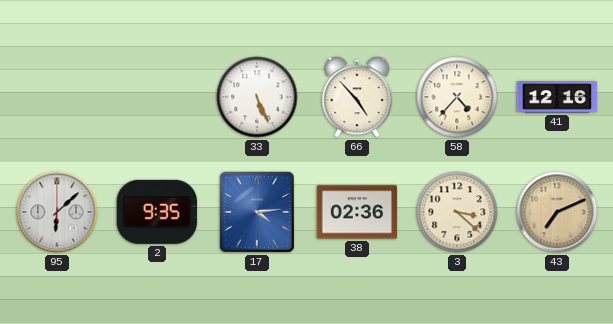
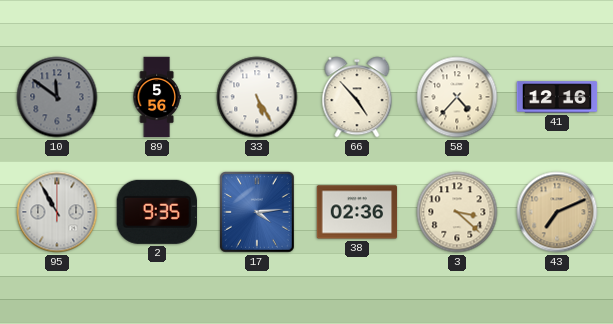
10: none -> 11:51
89: none -> 5:56
33: 5:26 -> 5:25
95: 6:08 -> 10:55
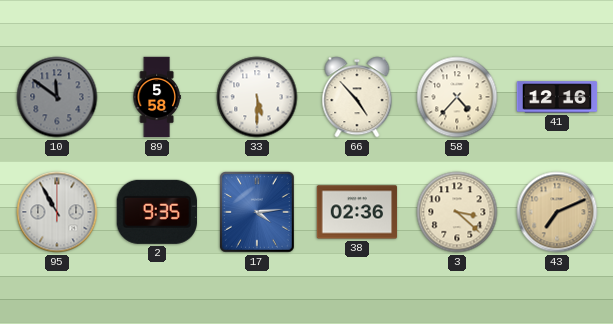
89: 5:56 -> 5:58
33: 5:25 -> 5:30
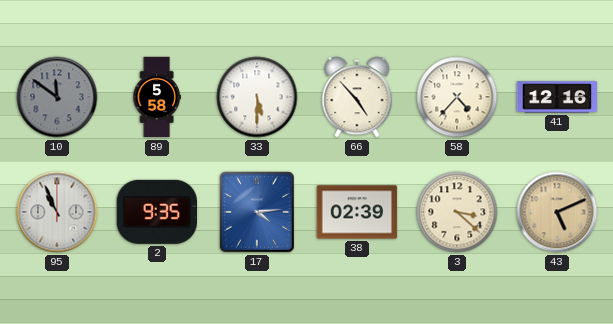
95: 10:55 -> 10:56
38: 02:36 -> 02:39
43: 7:11 -> 5:11
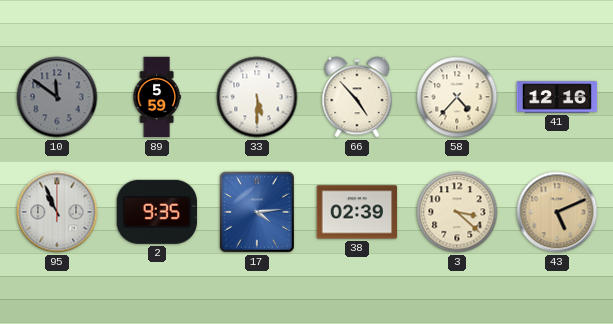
89: 5:58 -> 5:59
